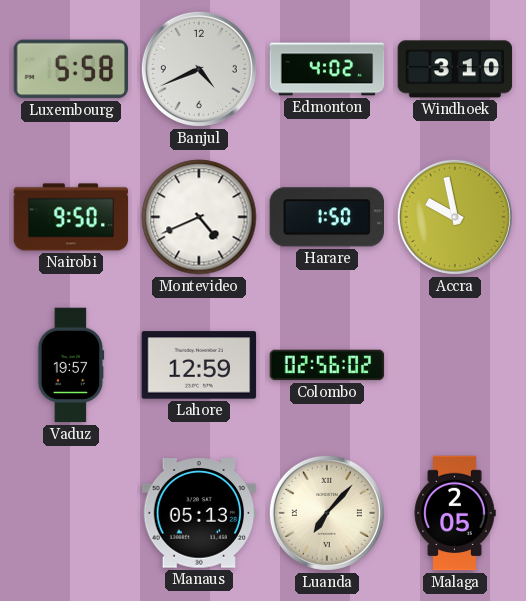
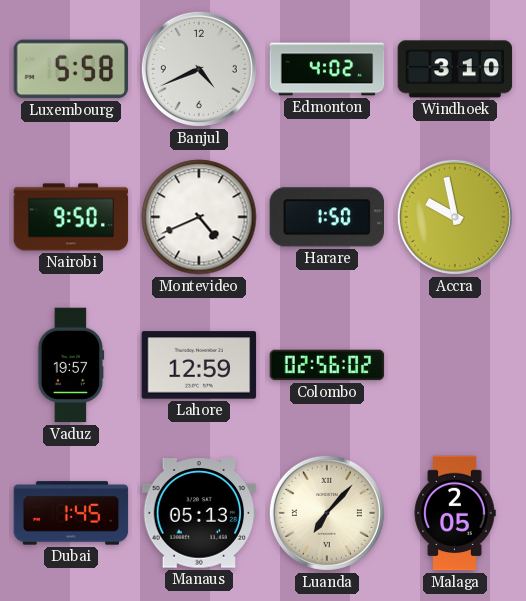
Dubai: none -> 1:45
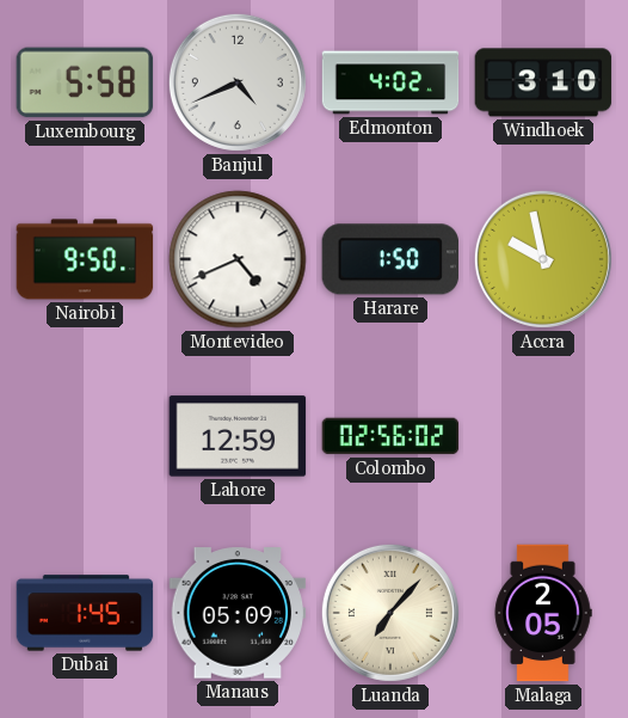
Vaduz: 19:57 -> none
Manaus: 05:13 -> 05:09
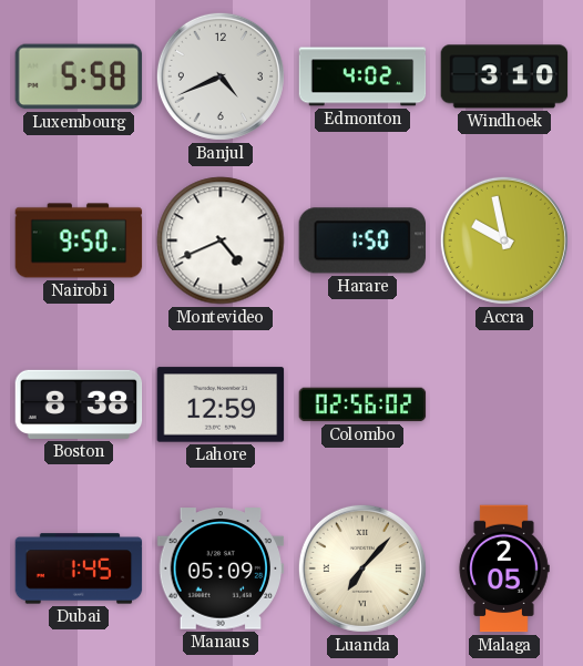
Boston: none -> 8:38
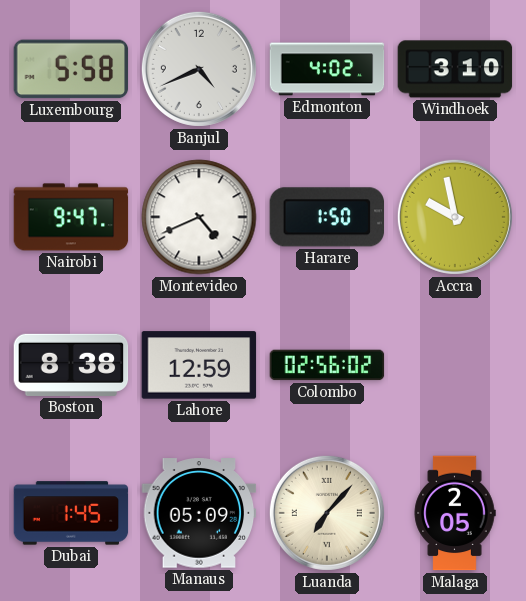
Nairobi: 9:50 -> 9:47
